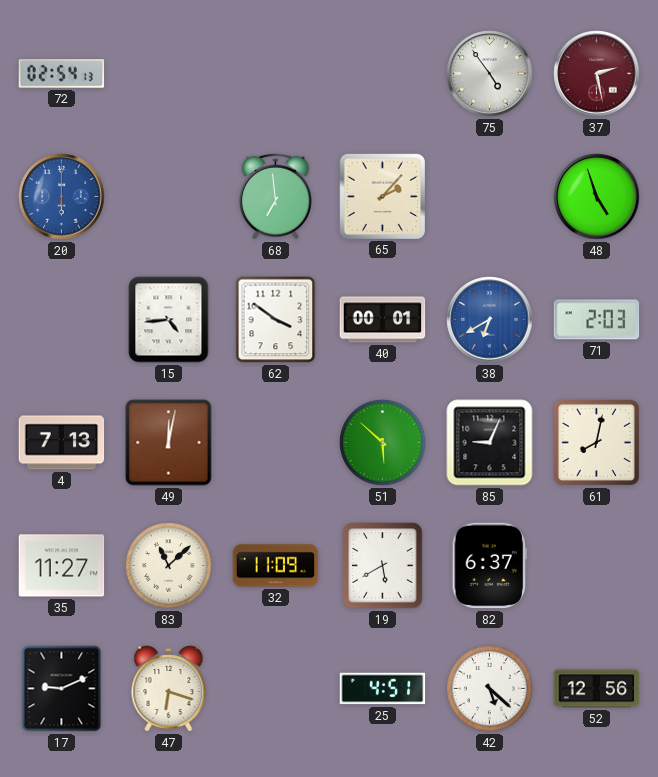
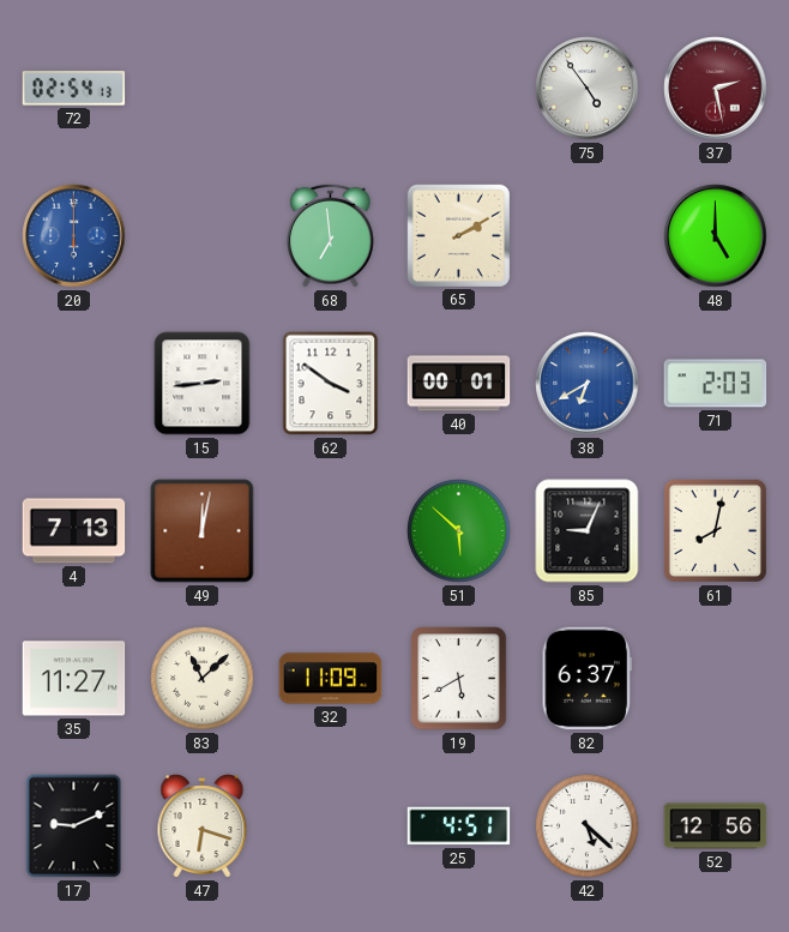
65: 2:07 -> 2:10
48: 4:57 -> 5:00
15: 4:44 -> 2:44
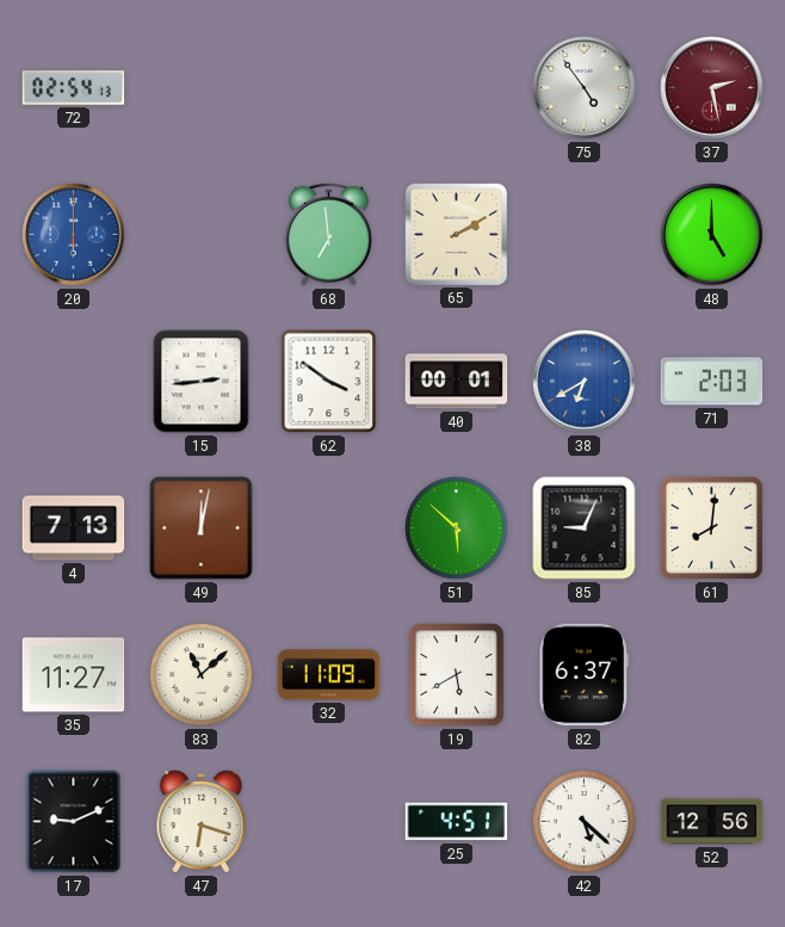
61: 8:02 -> 8:01
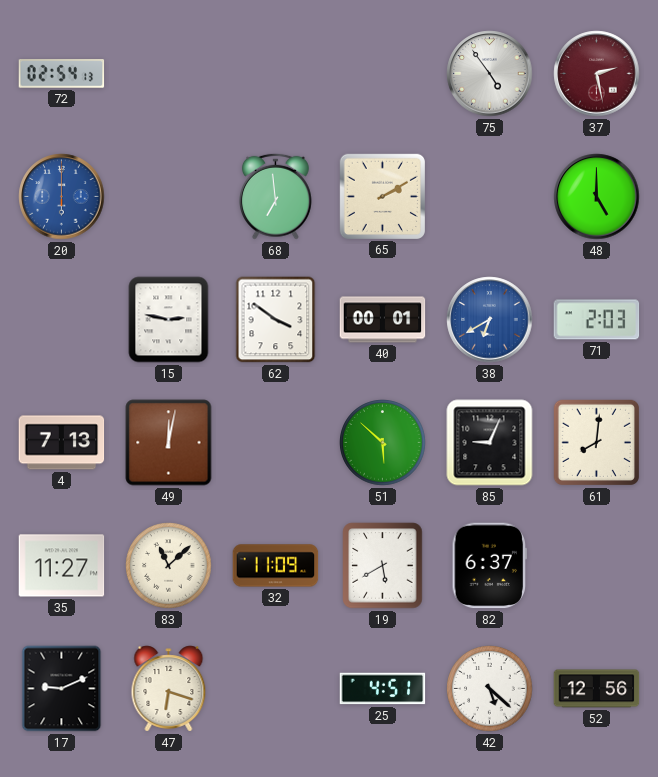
15: 2:44 -> 2:47
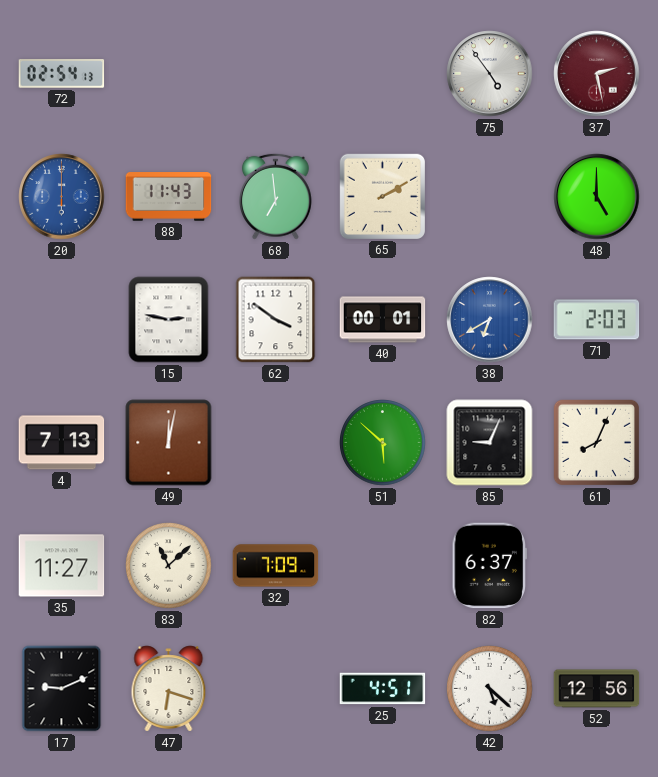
88: none -> 11:43
61: 8:01 -> 8:04
32: 11:09 -> 7:09
19: 5:40 -> none
